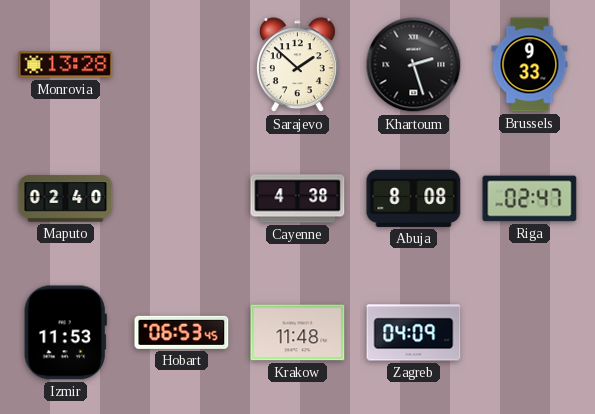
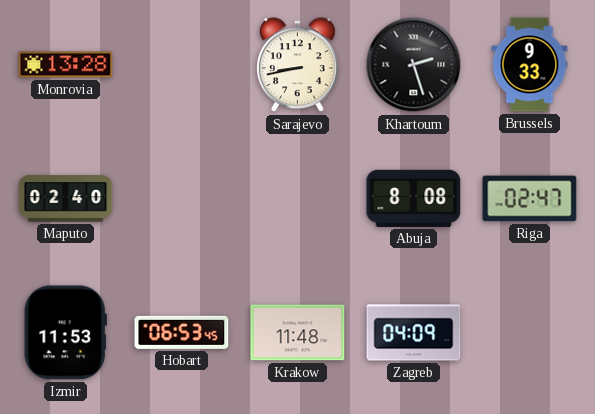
Sarajevo: 1:52 -> 8:43
Cayenne: 4:38 -> none
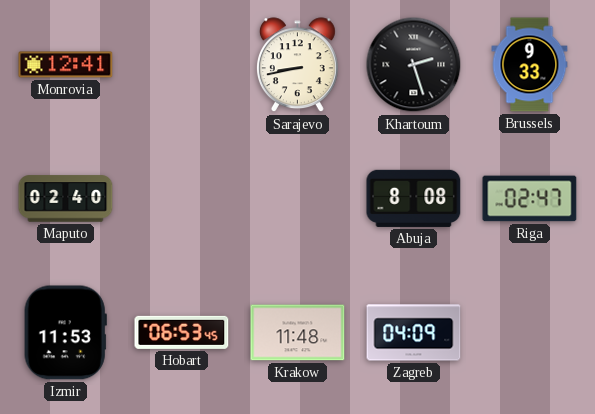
Monrovia: 13:28 -> 12:41
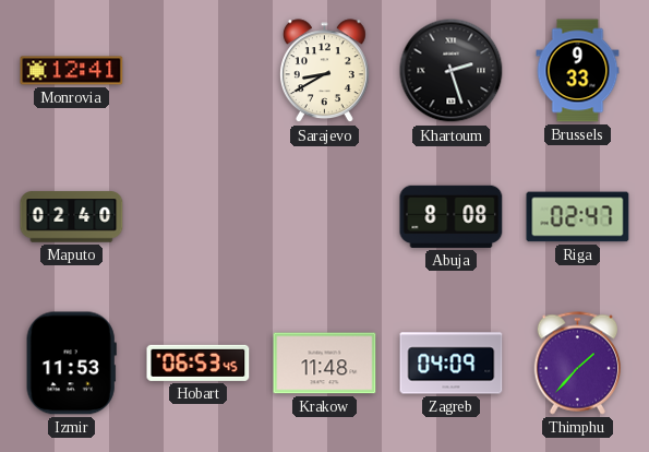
Sarajevo: 8:43 -> 8:40
Thimphu: none -> 1:37
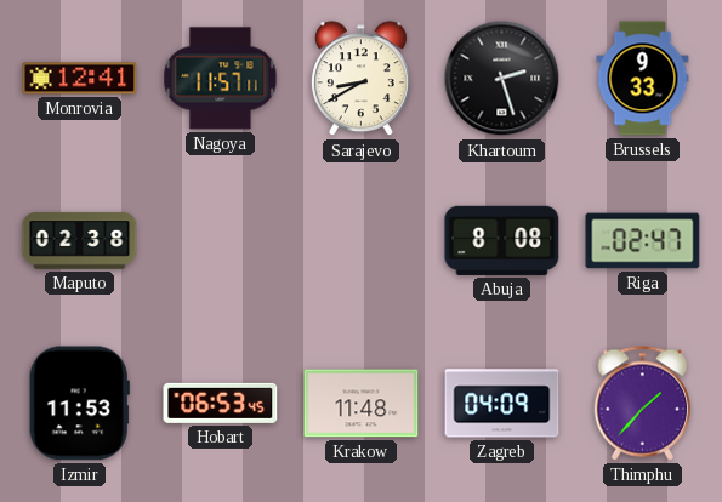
Nagoya: none -> 11:57
Maputo: 02:40 -> 02:38
